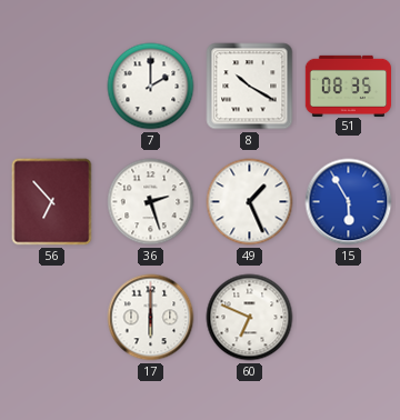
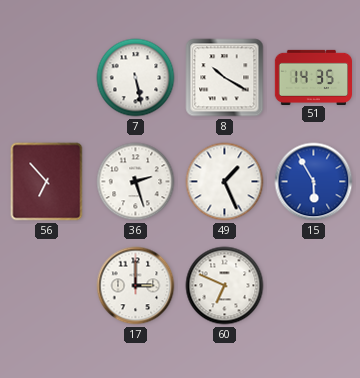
7: 2:00 -> 5:28
51: 08:35 -> 14:35
17: 6:00 -> 3:00
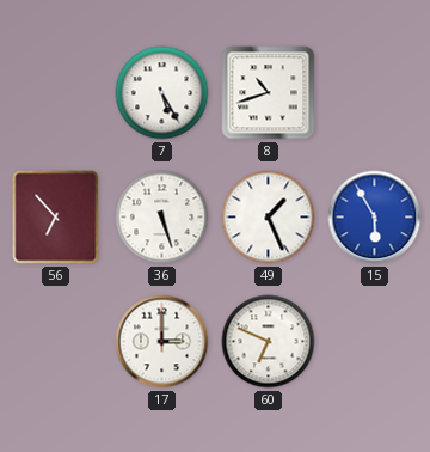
7: 5:28 -> 5:25
8: 10:20 -> 10:42
51: 14:35 -> none
36: 2:27 -> 5:27
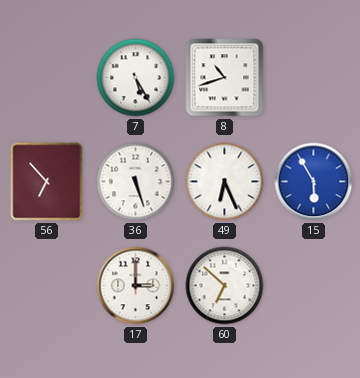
49: 1:26 -> 6:26
60: 6:49 -> 6:52
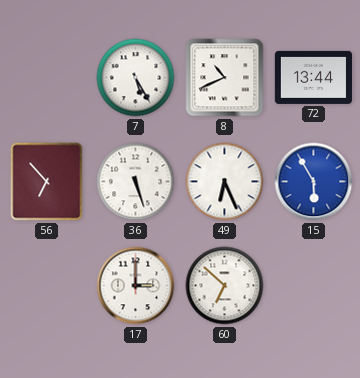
8: 10:42 -> 10:41
72: none -> 13:44
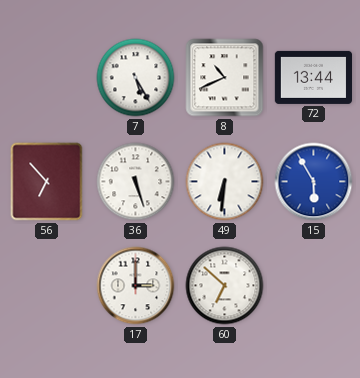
49: 6:26 -> 6:31
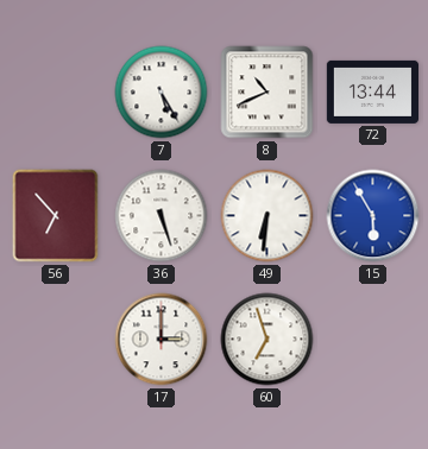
60: 6:52 -> 6:57
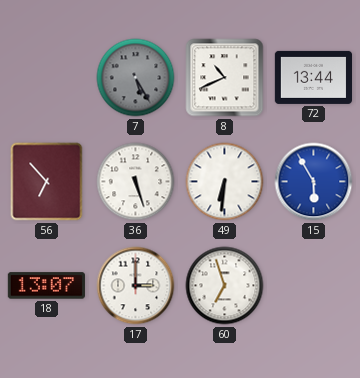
7 dial: white -> grey
18: none -> 13:07
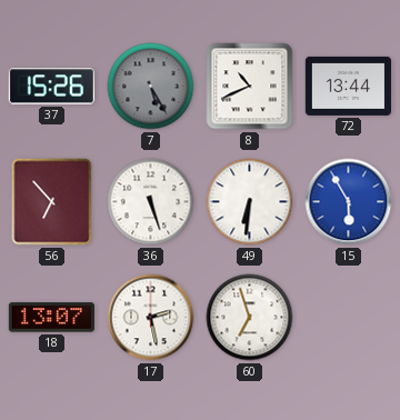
37: none -> 15:26
17: 3:00 -> 2:28
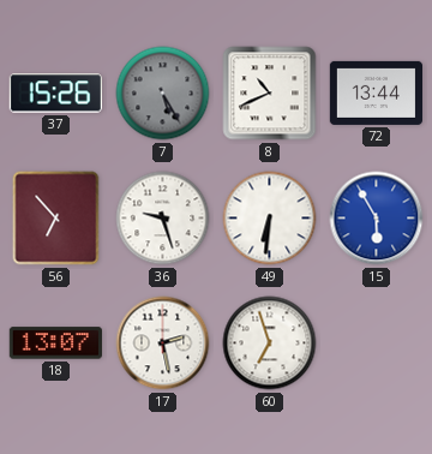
36: 5:27 -> 9:27
